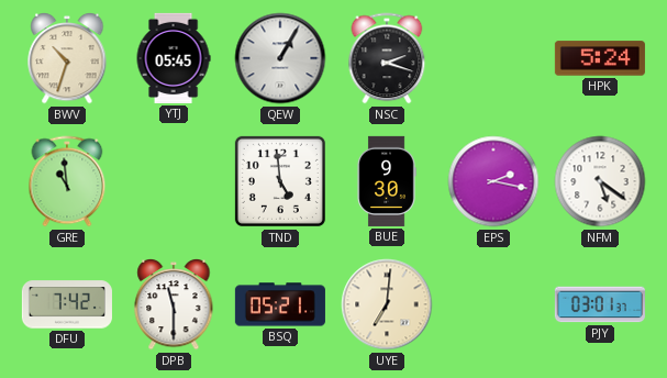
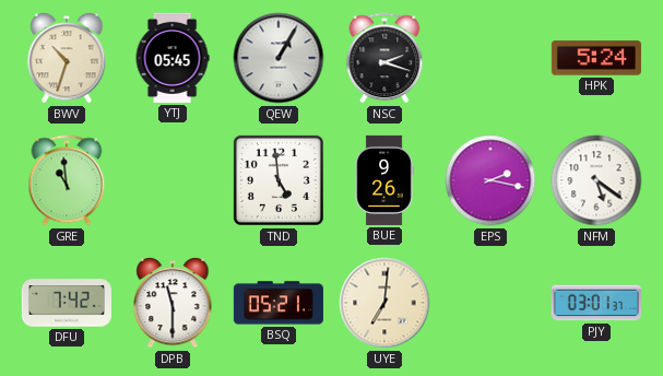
BUE: 9:30 -> 9:26
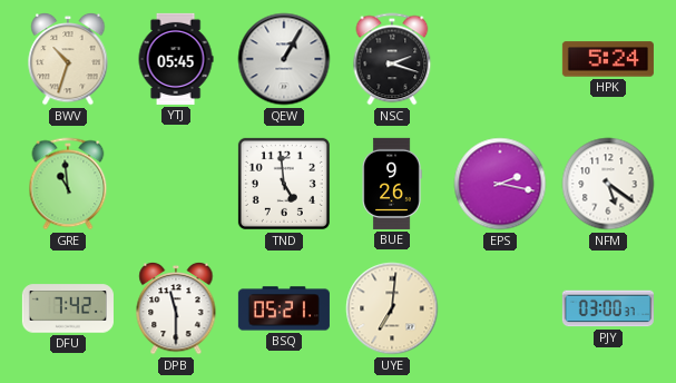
PJY: 03:01 -> 03:00
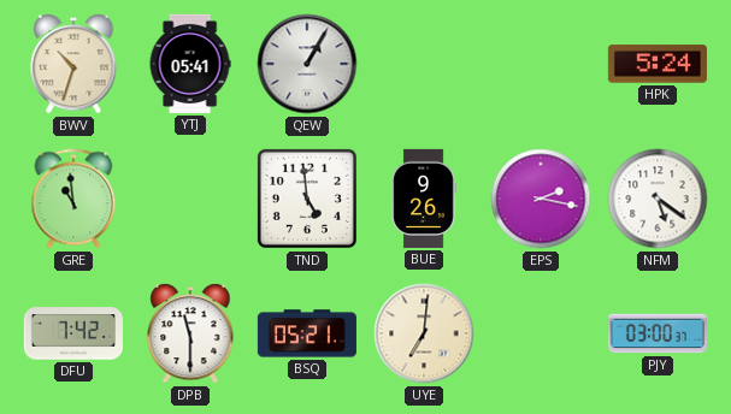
YTJ: 05:45 -> 05:41
NSC: 2:18 -> none
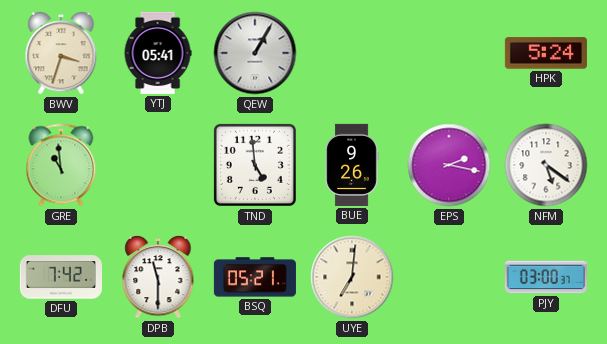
BWV: 10:33 -> 3:33
